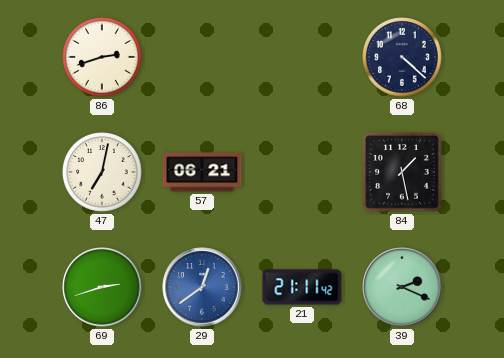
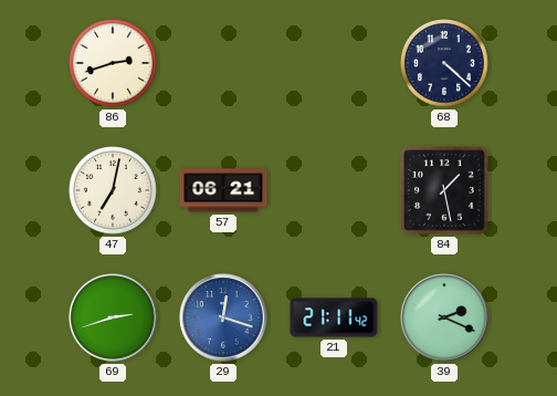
29: 12:39 -> 12:18
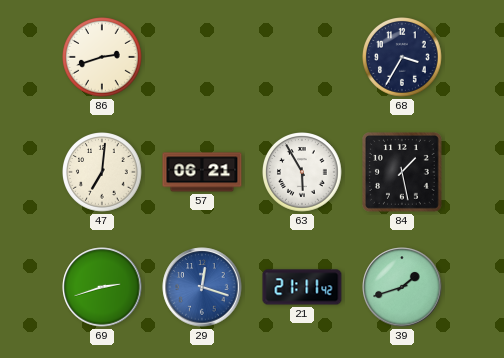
68: 4:22 -> 3:35
47: 7:02 -> 7:01
63: none -> 5:55
39: 2:19 -> 1:42
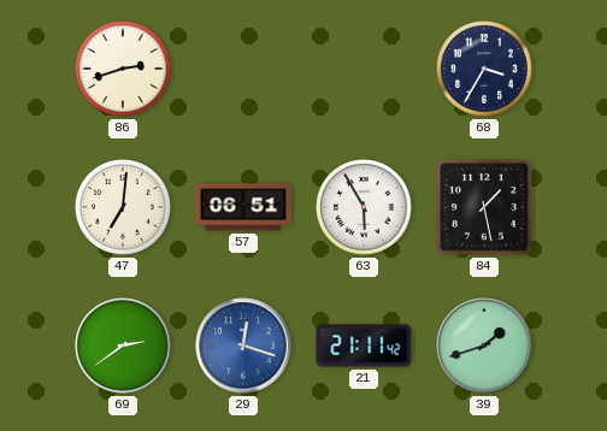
57: 06:21 -> 06:51
69: 2:42 -> 2:39
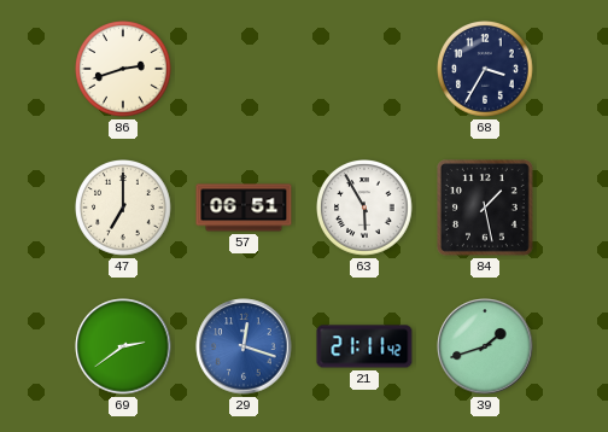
47: 7:01 -> 7:00
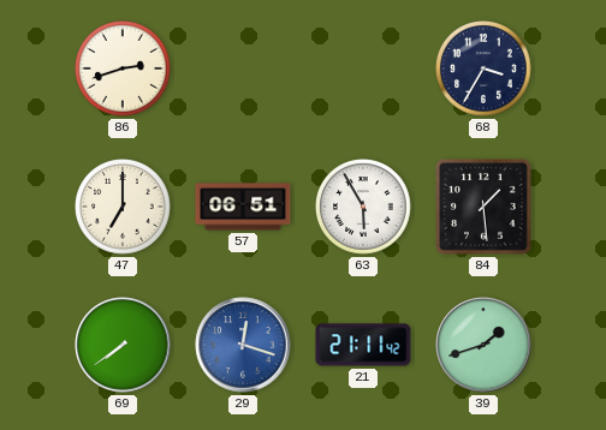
84: 1:28 -> 1:29
69: 2:39 -> 7:39
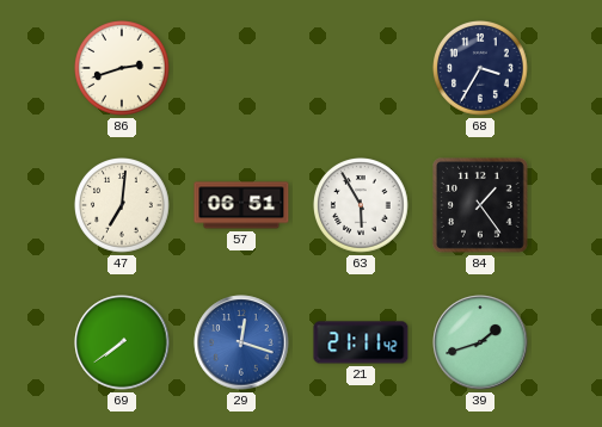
47: 7:00 -> 7:01
84: 1:29 -> 1:24
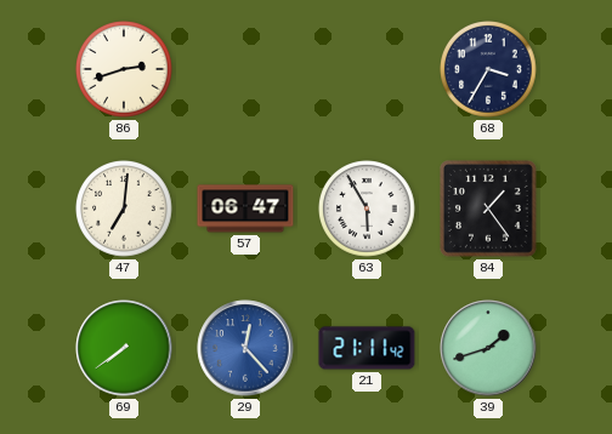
57: 06:51 -> 06:47
29: 12:18 -> 12:23
